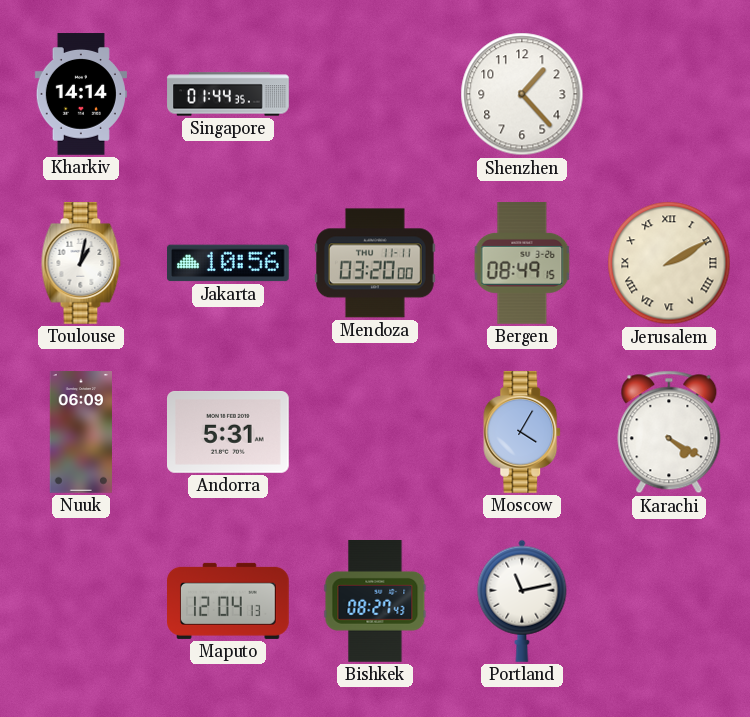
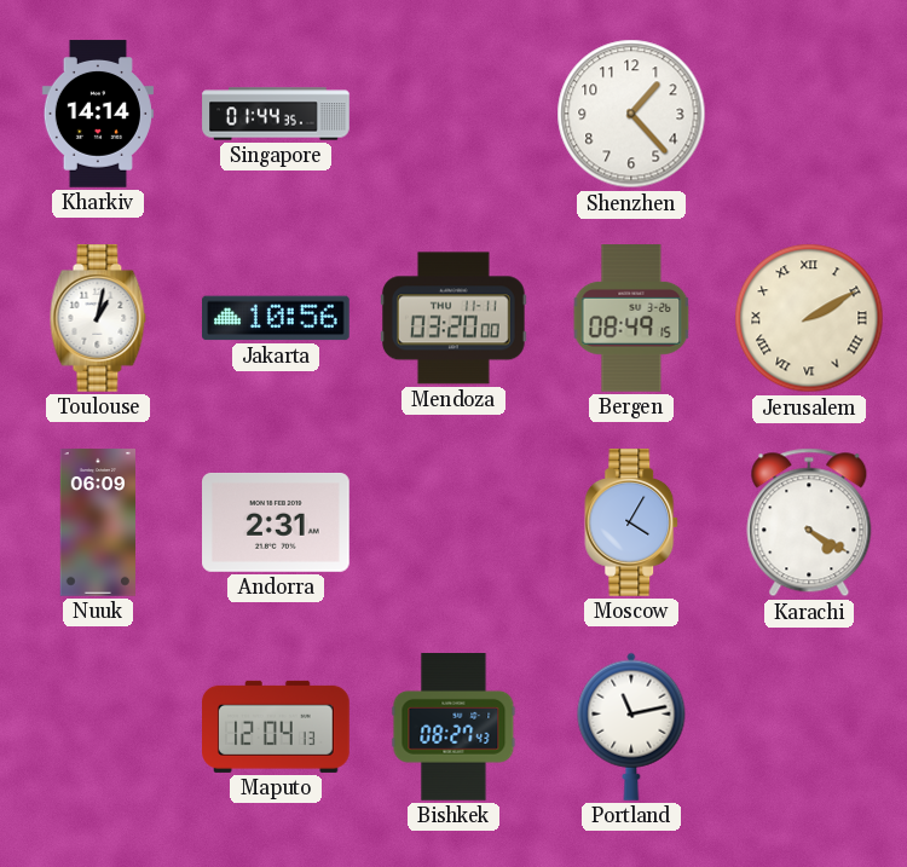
Andorra: 5:31 -> 2:31
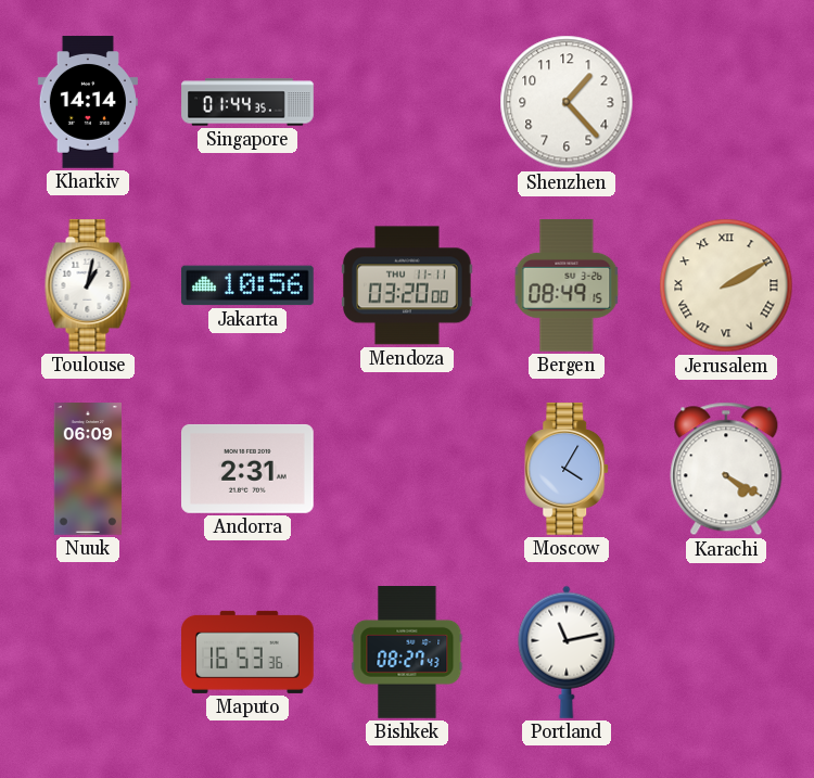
Maputo: 12:04 -> 16:53
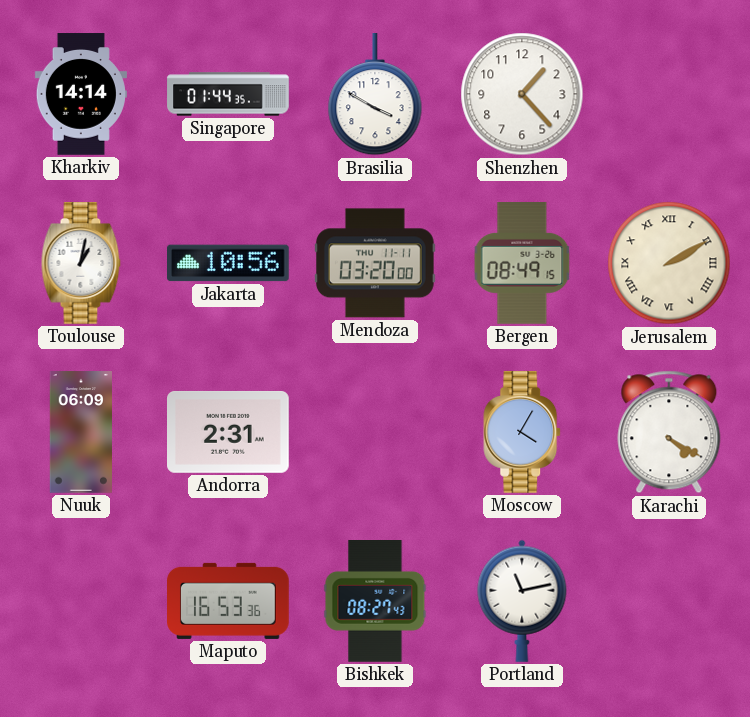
Brasilia: none -> 3:50
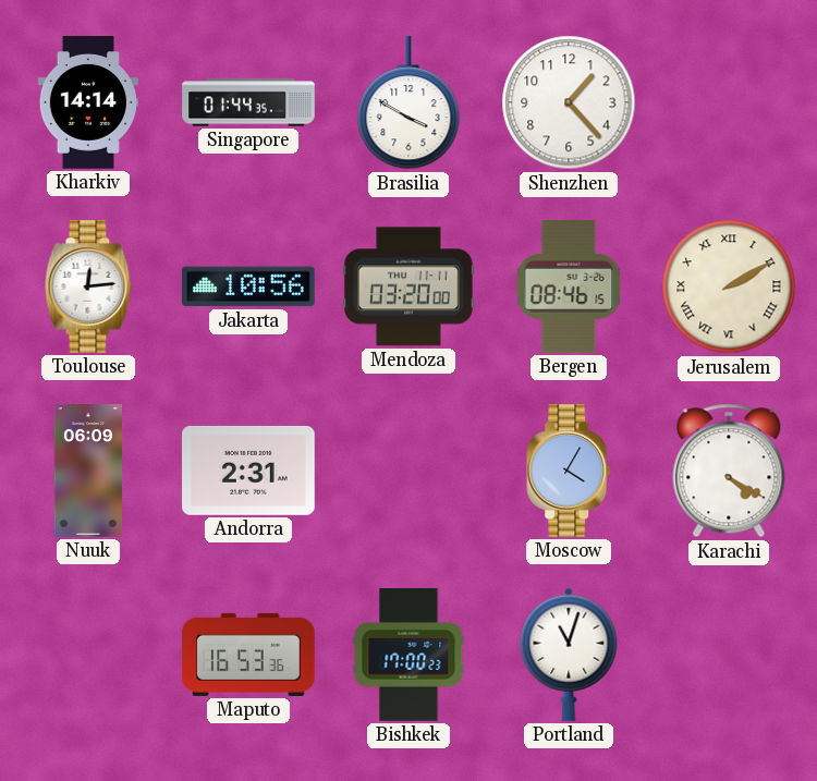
Toulouse: 1:02 -> 12:14
Bergen: 08:49 -> 08:46
Bishkek: 08:27 -> 17:00
Portland: 11:13 -> 11:03
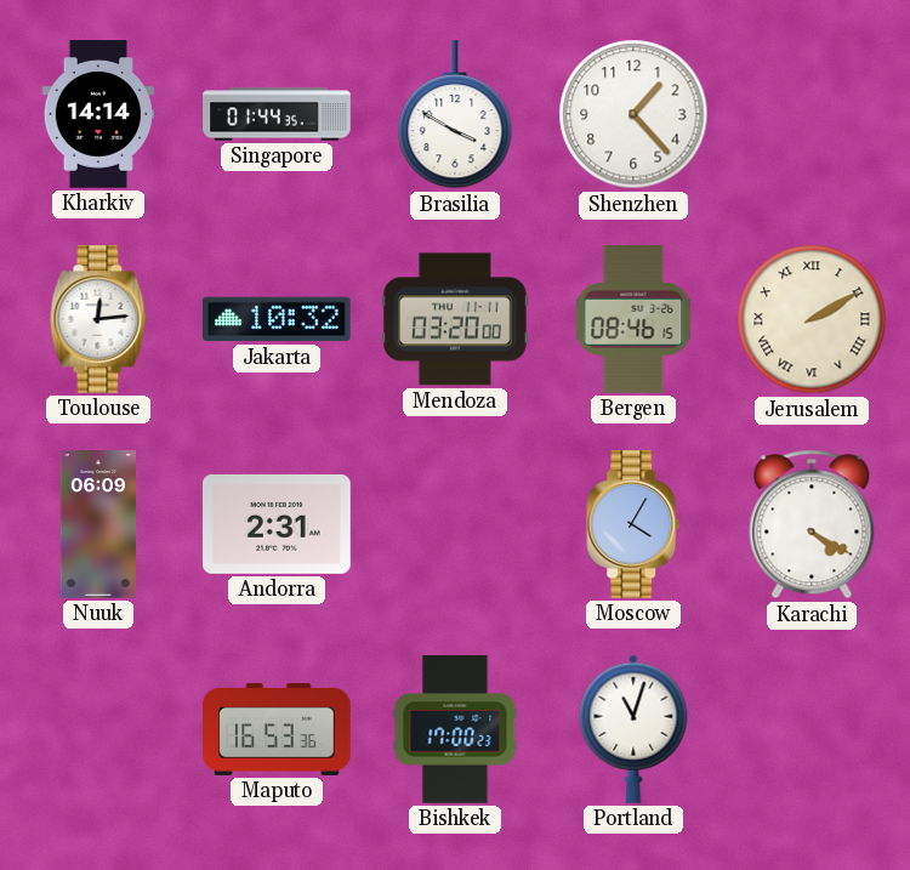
Jakarta: 10:56 -> 10:32
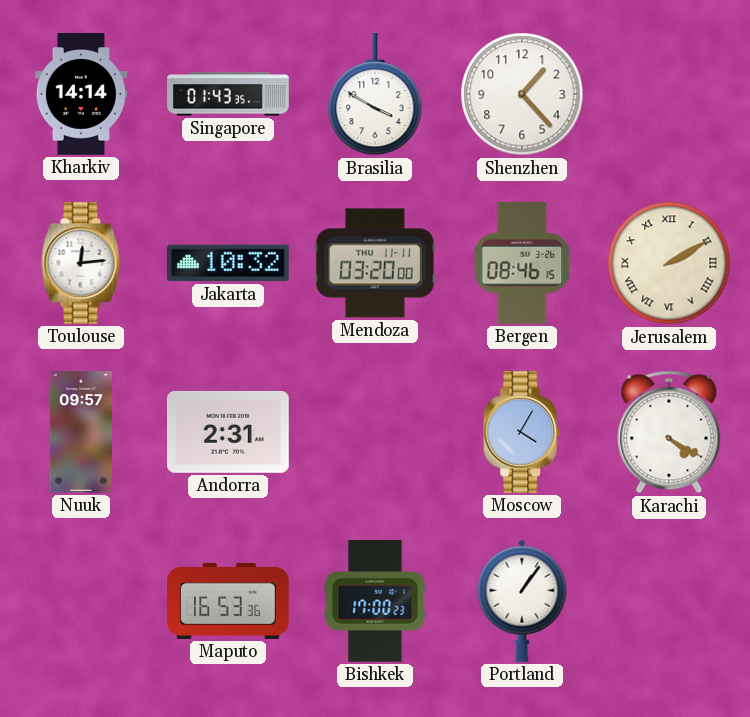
Singapore: 01:44 -> 01:43
Nuuk: 06:09 -> 09:57
Portland: 11:03 -> 1:06
